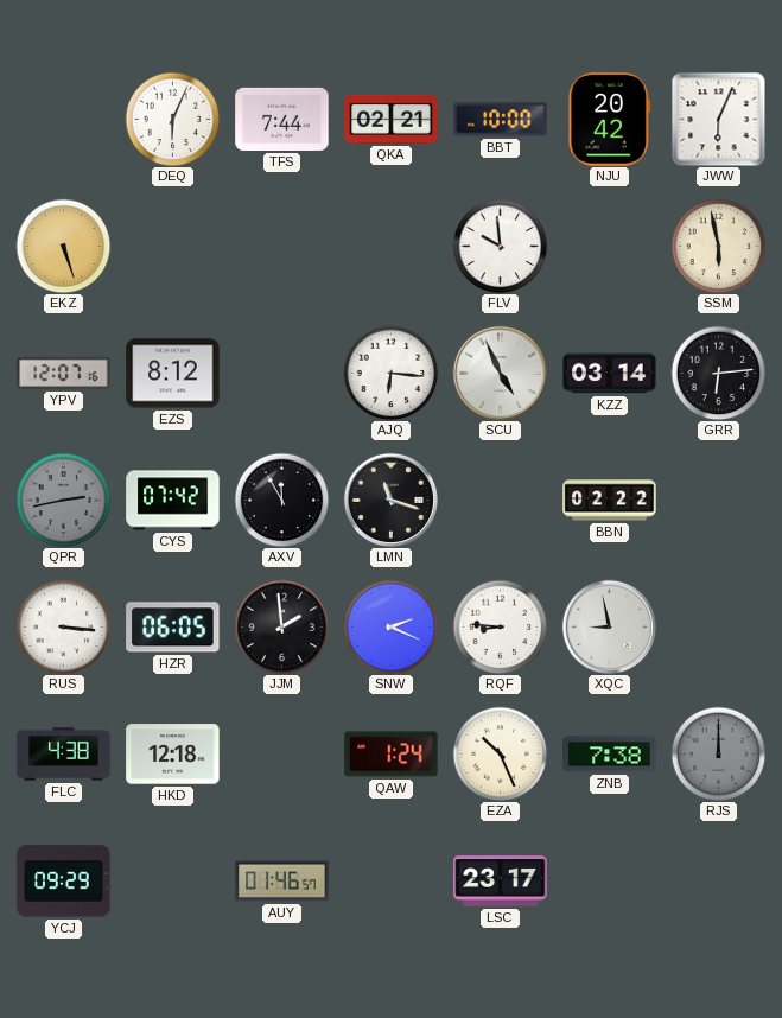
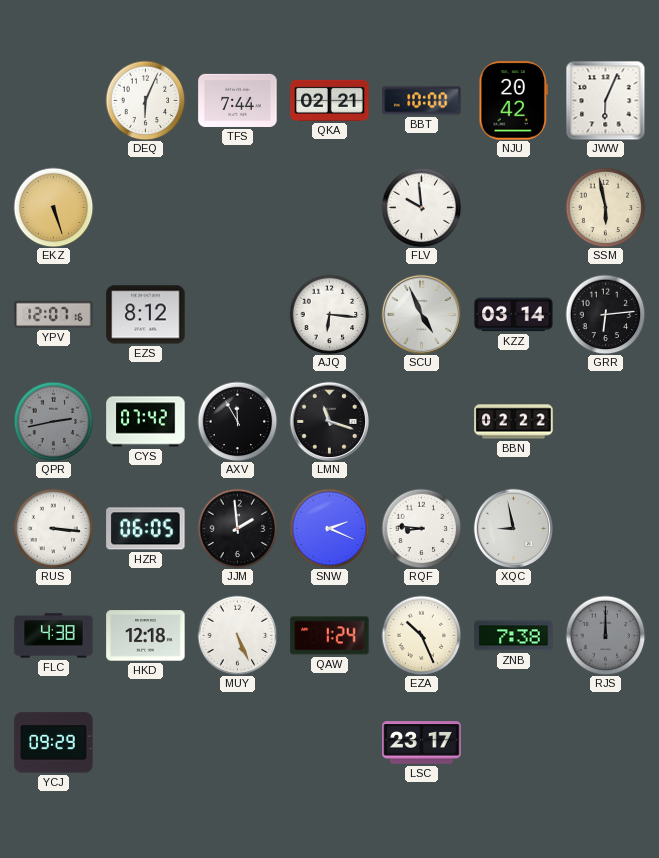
MUY: none -> 5:26
AUY: 01:46 -> none
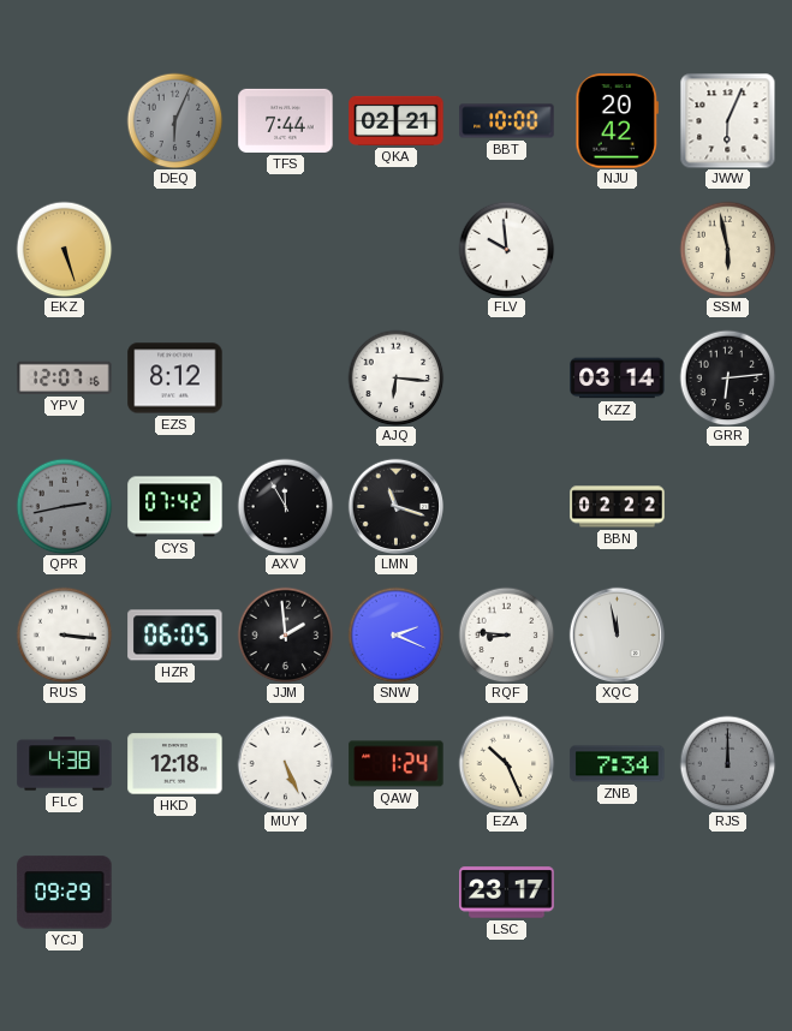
DEQ dial: white -> grey
SCU: 4:56 -> none
XQC: 8:58 -> 11:58
ZNB: 7:38 -> 7:34
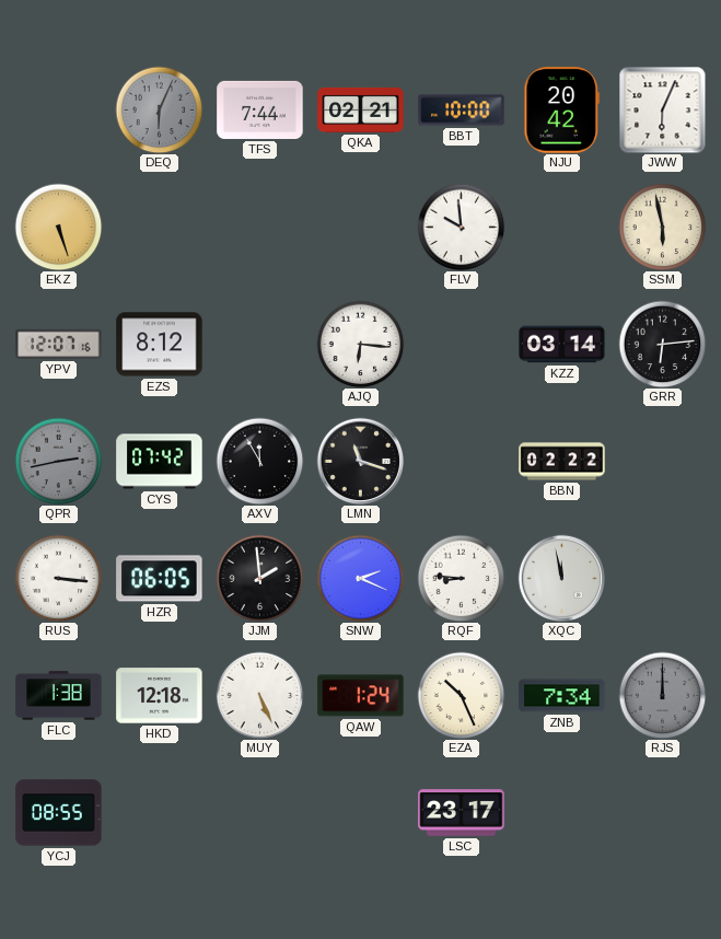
FLC: 4:38 -> 1:38
YCJ: 09:29 -> 08:55
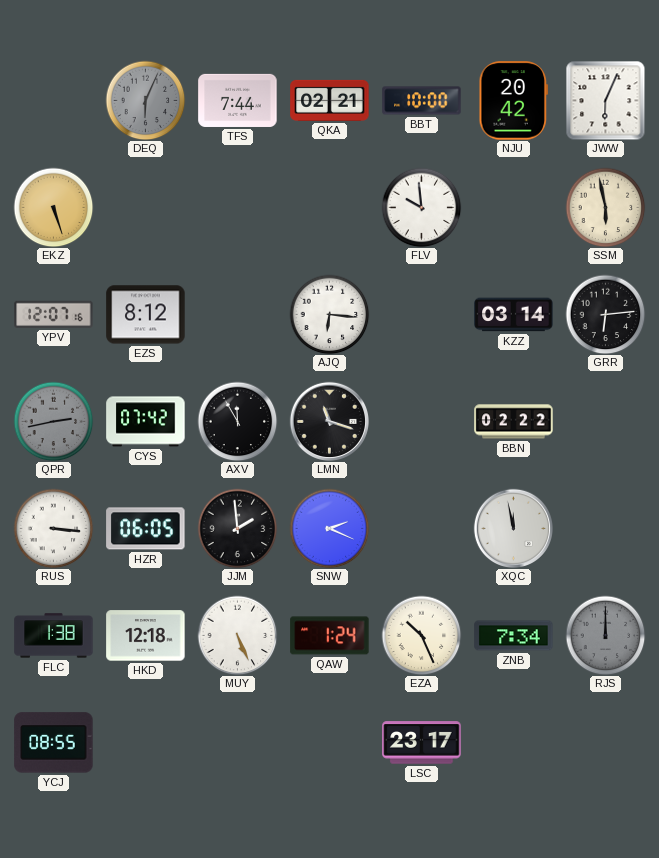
RQF: 8:46 -> none
